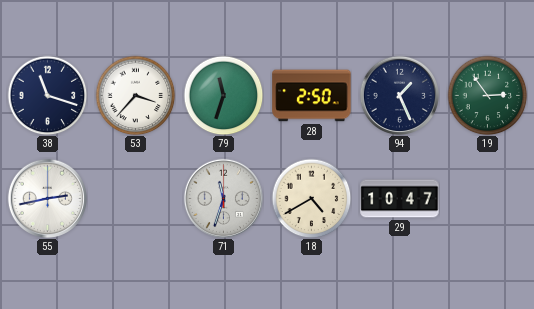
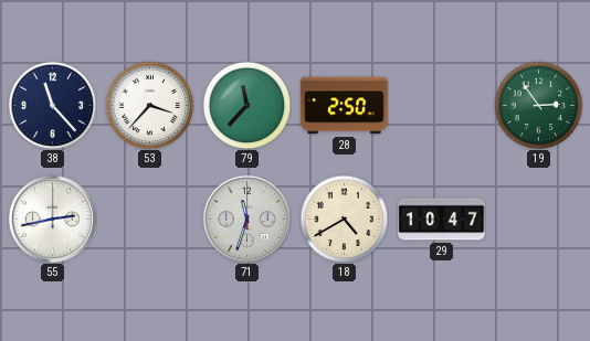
38: 11:18 -> 11:23
79: 11:33 -> 11:37
94: 1:26 -> none
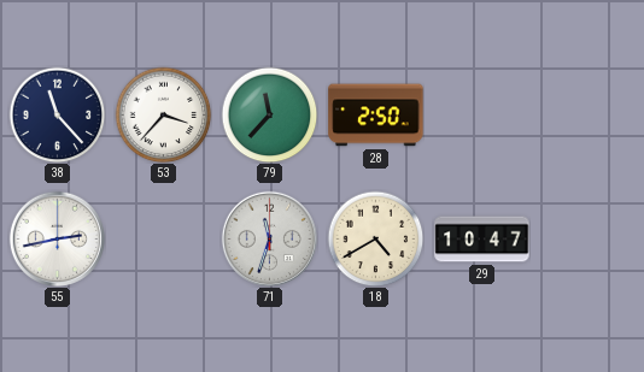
19: 2:54 -> none
